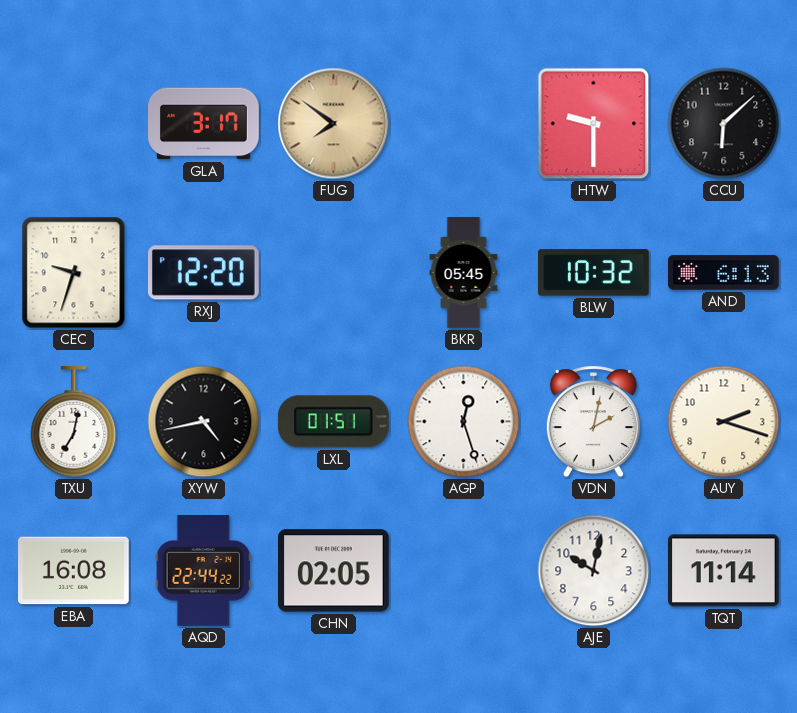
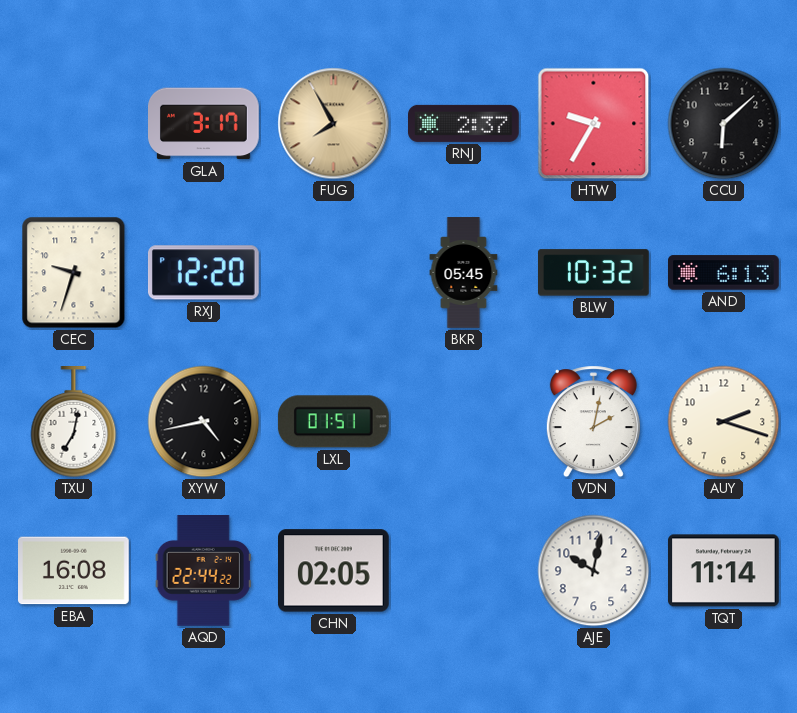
FUG: 7:51 -> 7:55
RNJ: none -> 2:37
HTW: 9:30 -> 9:35
AGP: 12:27 -> none
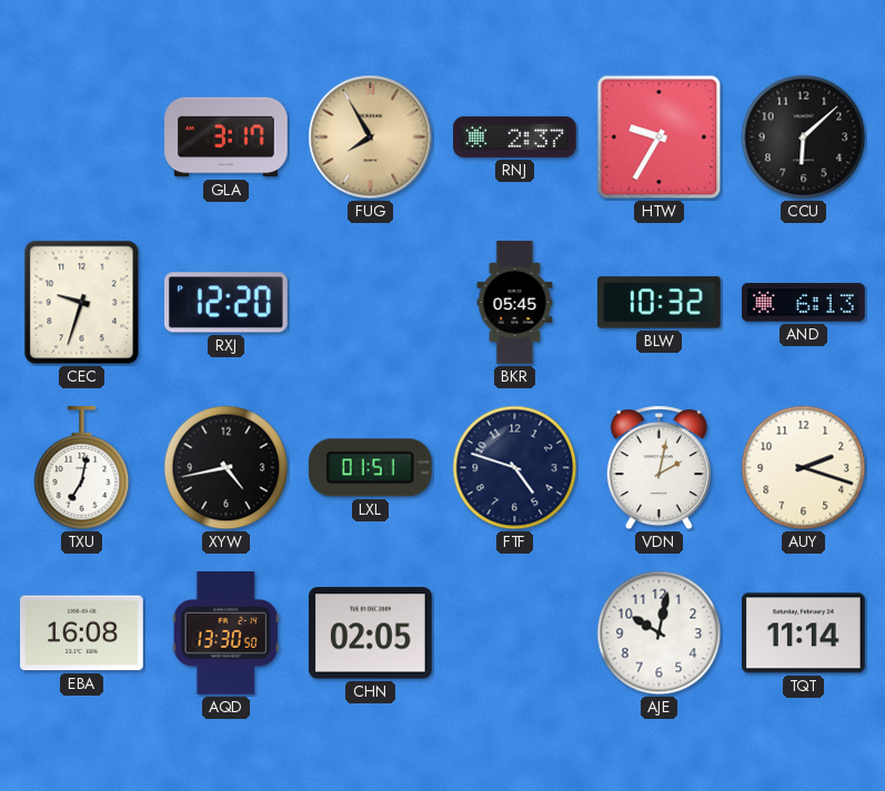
FTF: none -> 4:48
AQD: 22:44 -> 13:30
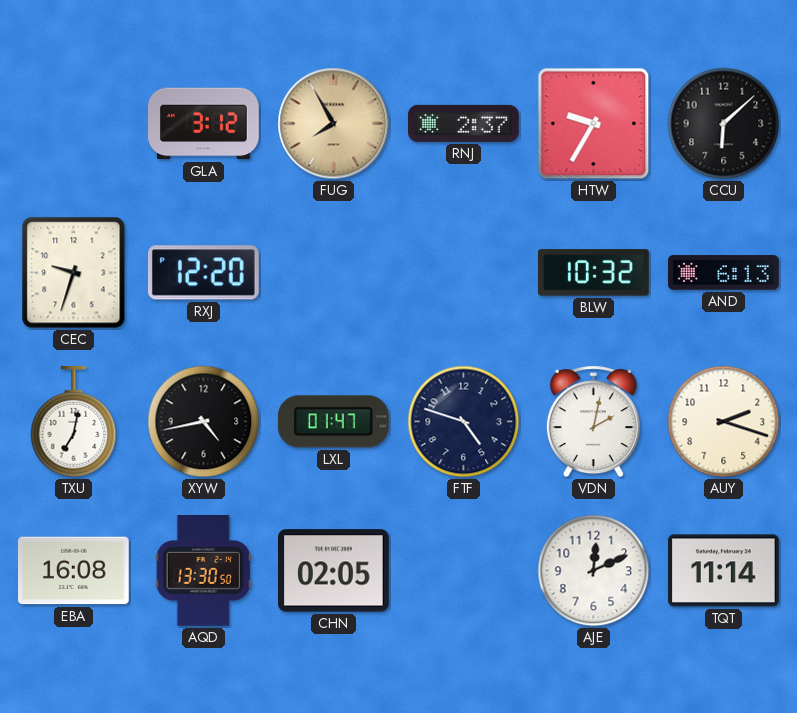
GLA: 3:17 -> 3:12
BKR: 05:45 -> none
LXL: 01:51 -> 01:47
AJE: 10:02 -> 12:11
